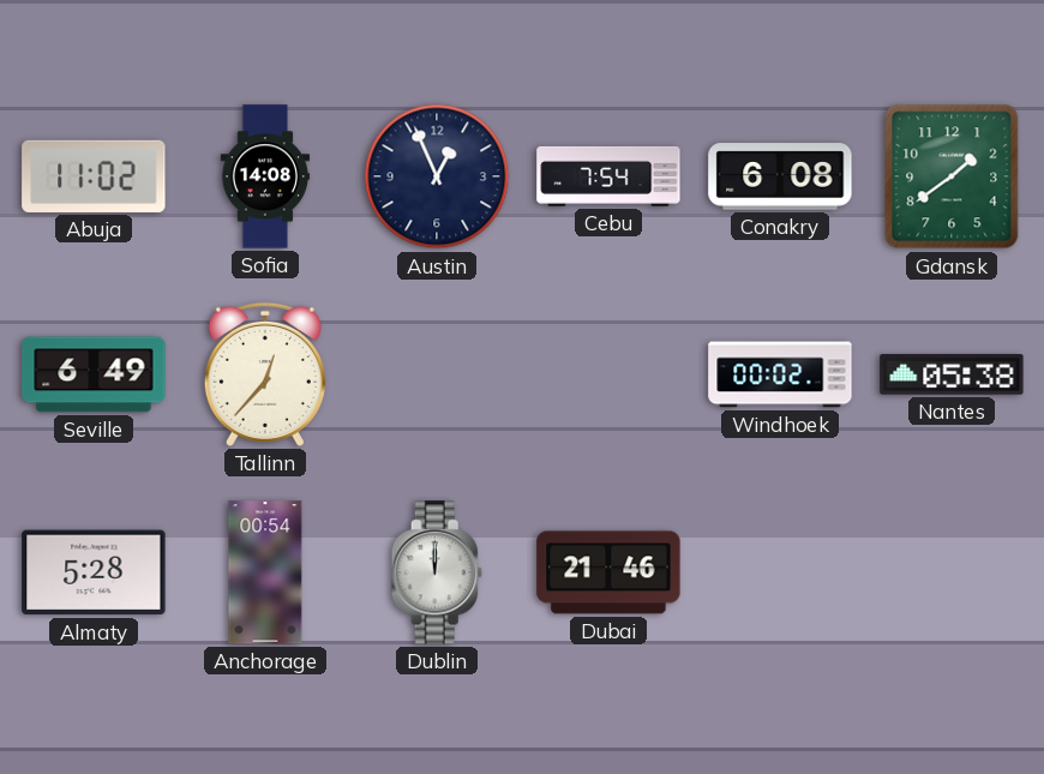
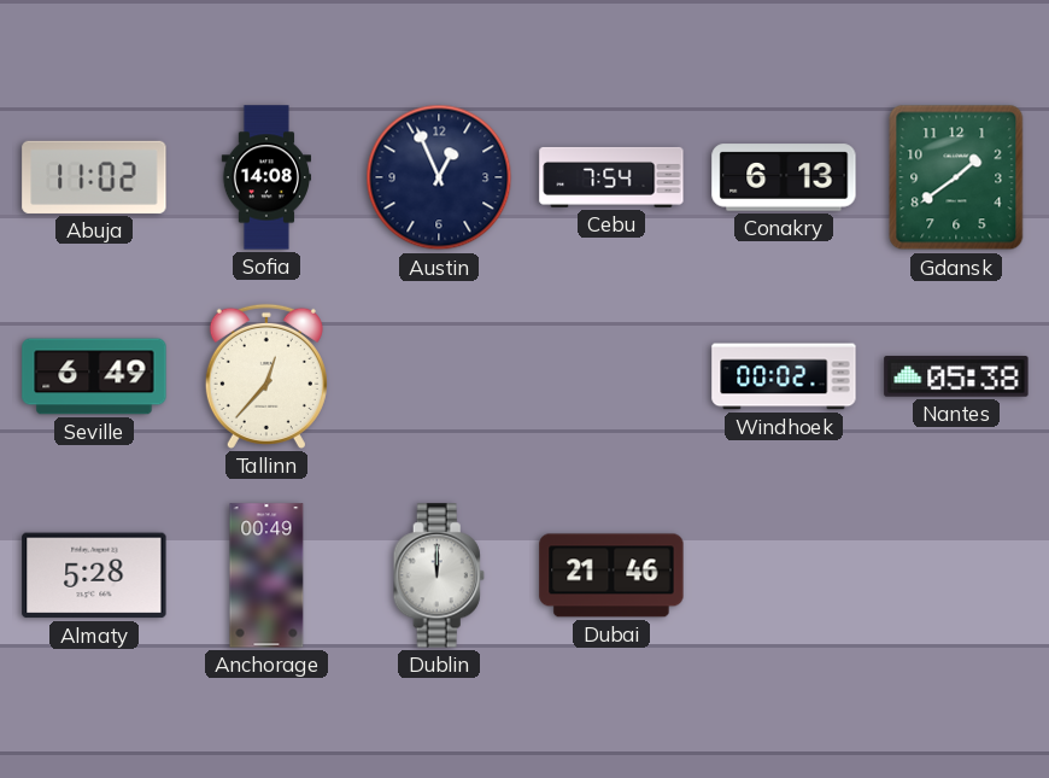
Conakry: 6:08 -> 6:13
Anchorage: 00:54 -> 00:49
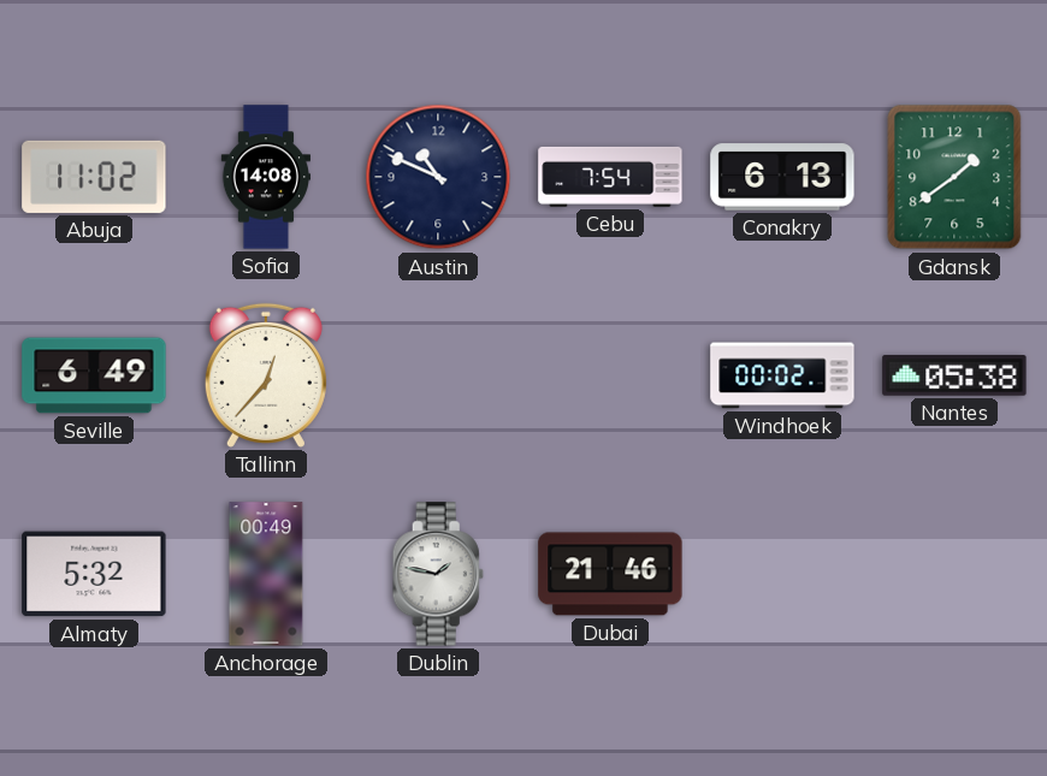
Austin: 12:56 -> 10:49
Almaty: 5:28 -> 5:32
Dublin: 12:00 -> 1:47
